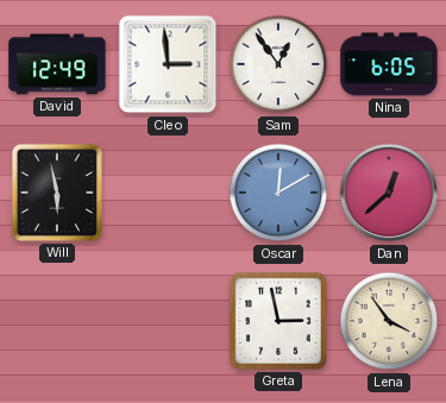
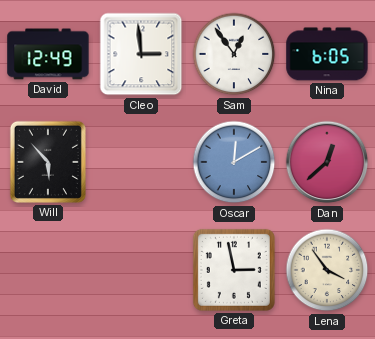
Will: 5:58 -> 5:53
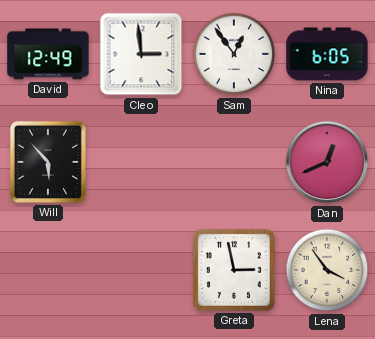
Oscar: 12:10 -> none
Dan: 12:38 -> 12:41
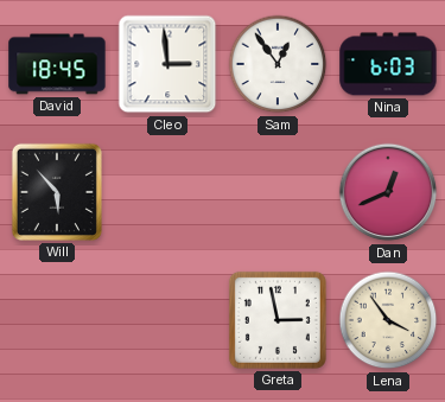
David: 12:49 -> 18:45
Nina: 6:05 -> 6:03
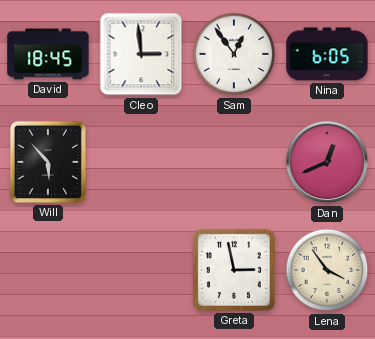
Nina: 6:03 -> 6:05
